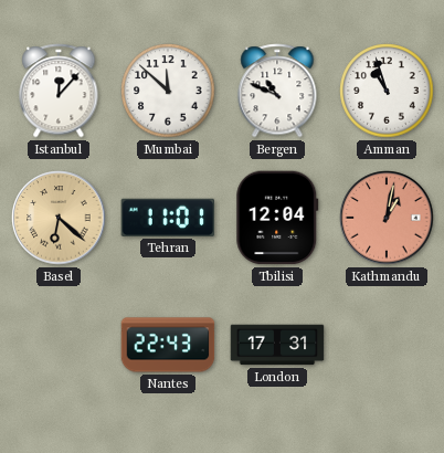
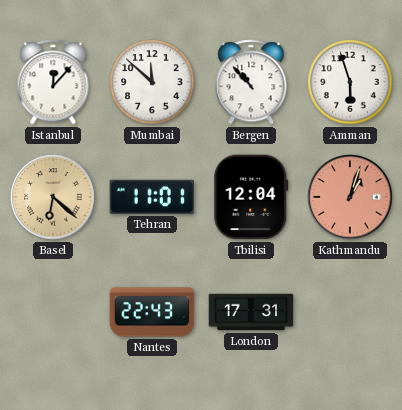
Bergen: 10:49 -> 10:53
Amman: 10:57 -> 5:57
Kathmandu: 1:02 -> 1:03
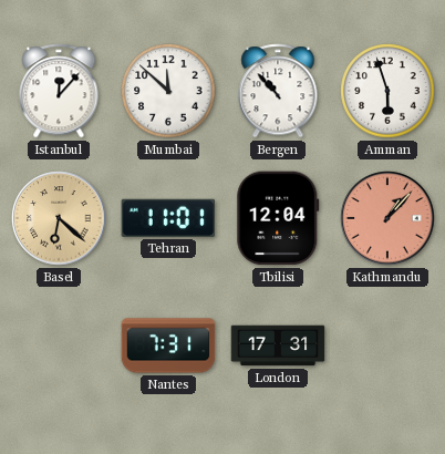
Kathmandu: 1:03 -> 1:07
Nantes: 22:43 -> 7:31
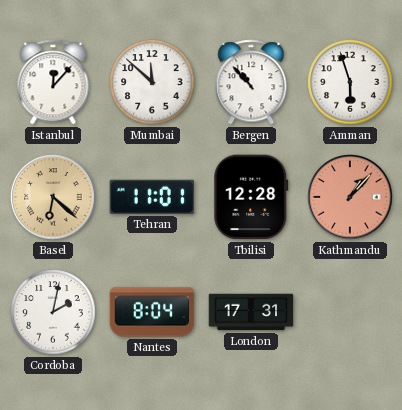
Tbilisi: 12:04 -> 12:28
Cordoba: none -> 2:02
Nantes: 7:31 -> 8:04
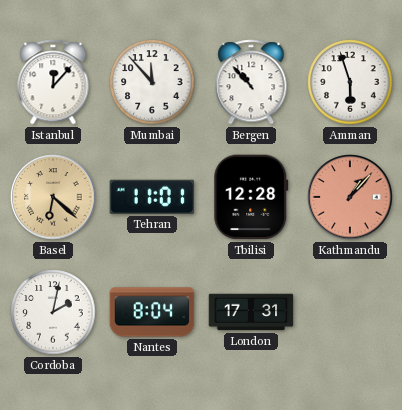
Mumbai: 11:52 -> 11:53
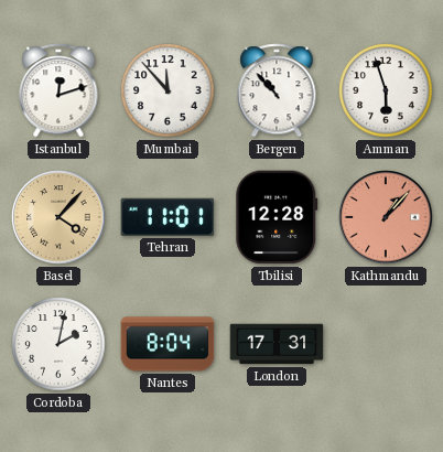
Istanbul: 12:07 -> 12:12
Basel: 6:22 -> 4:07
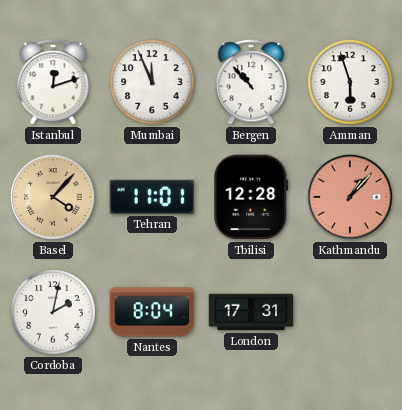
Mumbai: 11:53 -> 11:56
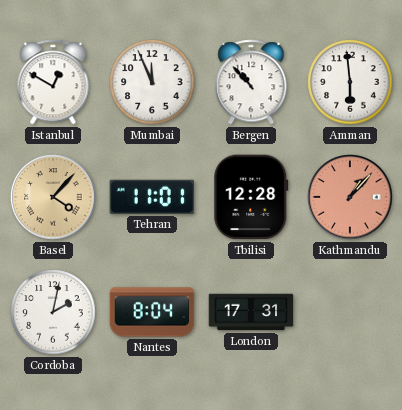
Istanbul: 12:12 -> 12:50
Amman: 5:57 -> 5:59
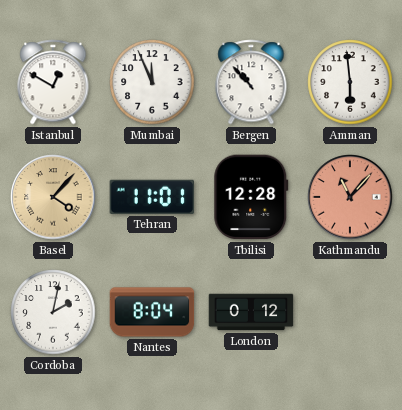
Kathmandu: 1:07 -> 11:07
London: 17:31 -> 0:12
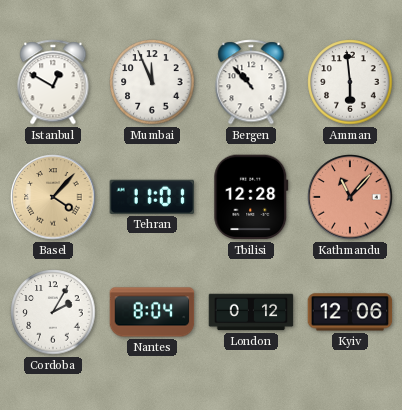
Cordoba: 2:02 -> 2:05
Kyiv: none -> 12:06
